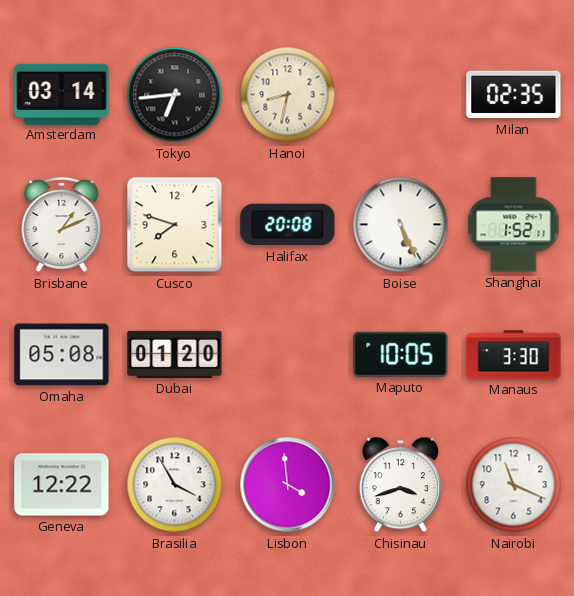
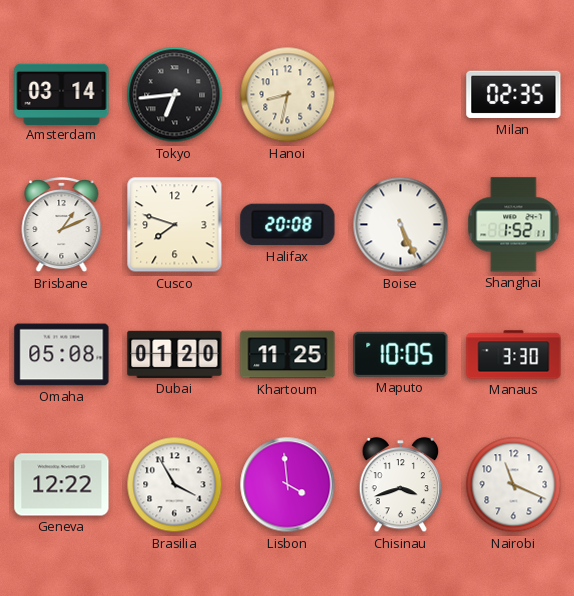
Khartoum: none -> 11:25
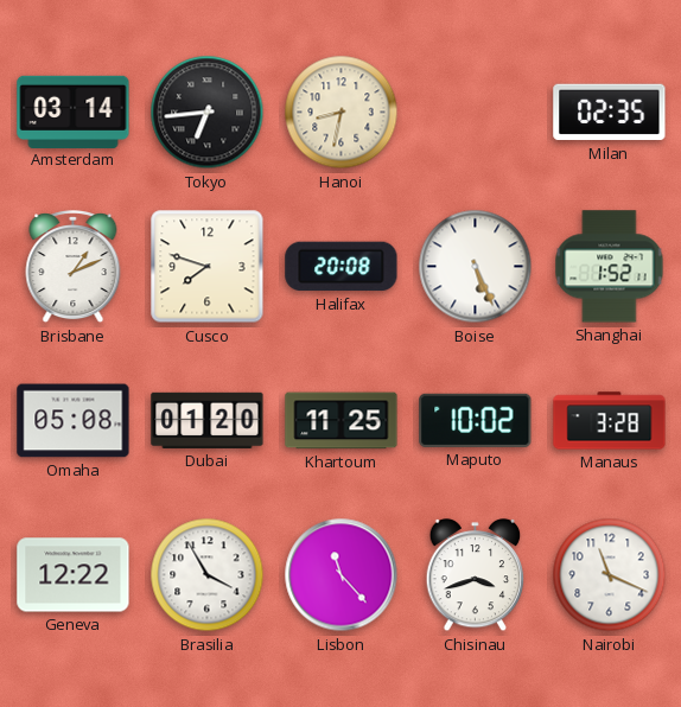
Maputo: 10:05 -> 10:02
Manaus: 3:30 -> 3:28
Lisbon: 3:59 -> 11:23
